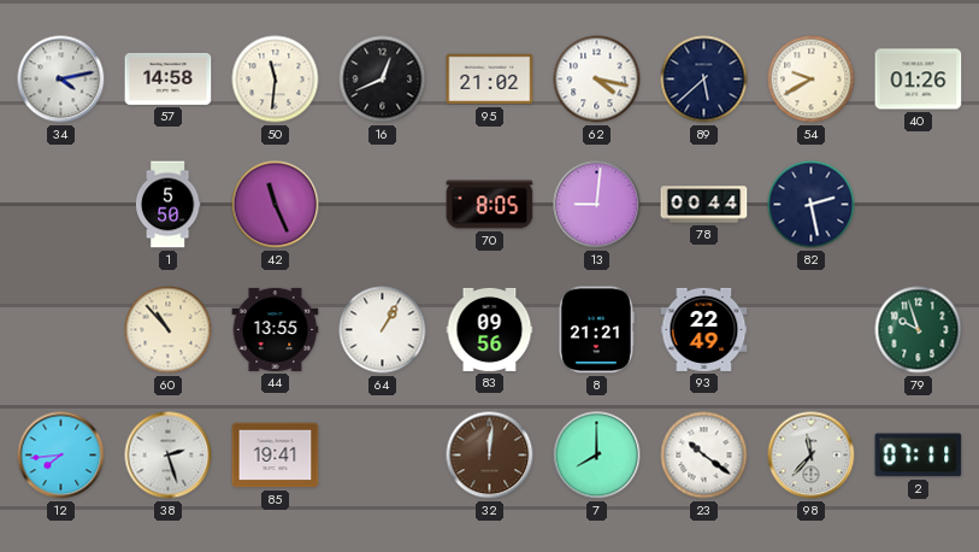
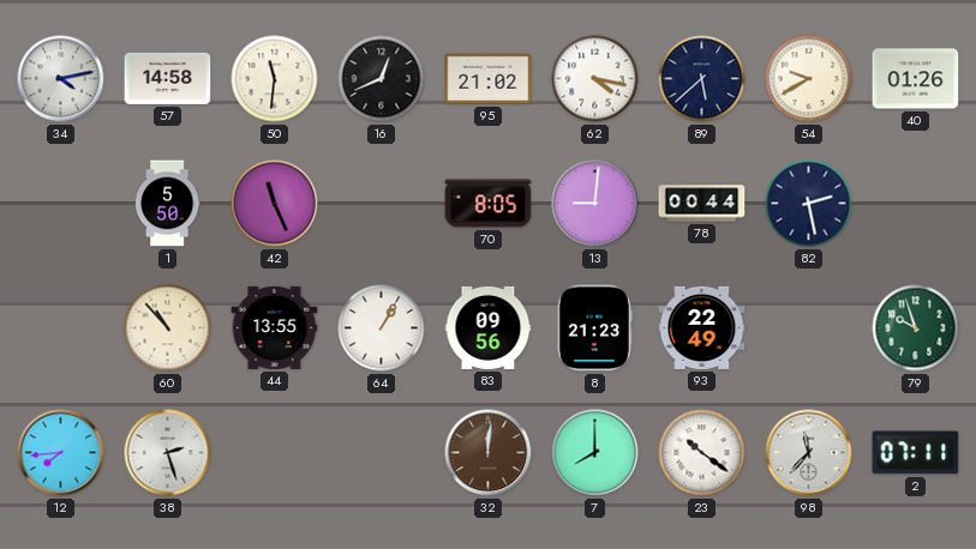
8: 21:21 -> 21:23
85: 19:41 -> none
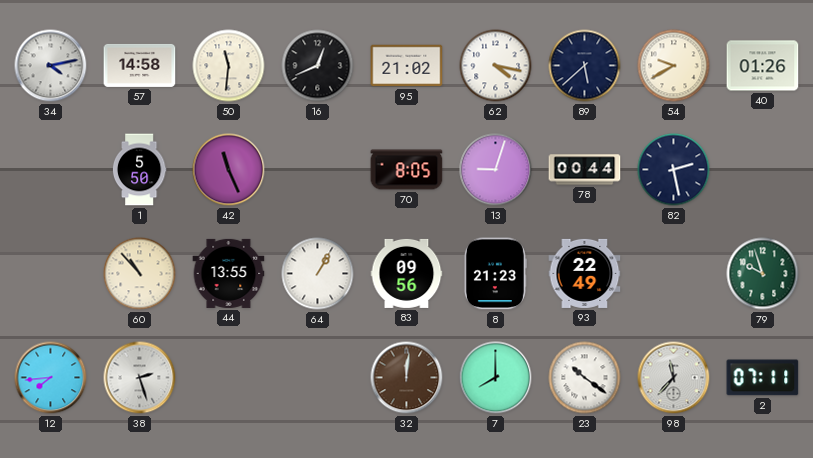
13: 9:01 -> 9:03
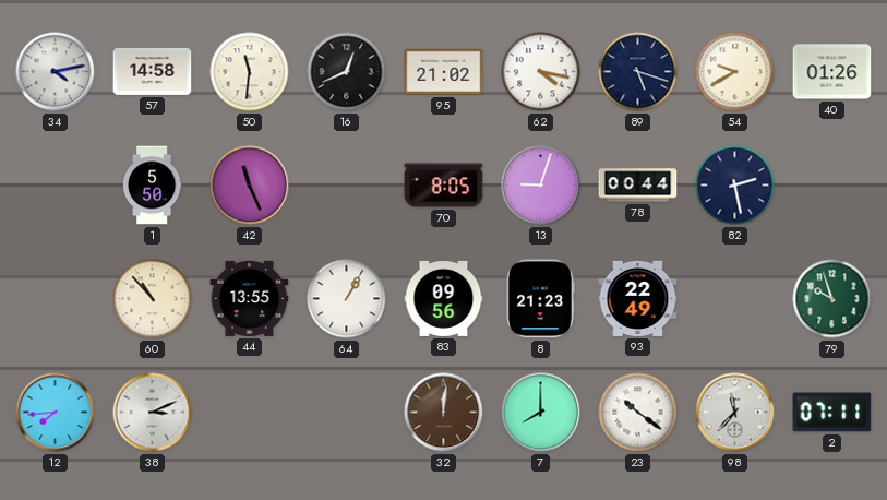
89: 5:38 -> 5:18
38: 2:27 -> 3:11
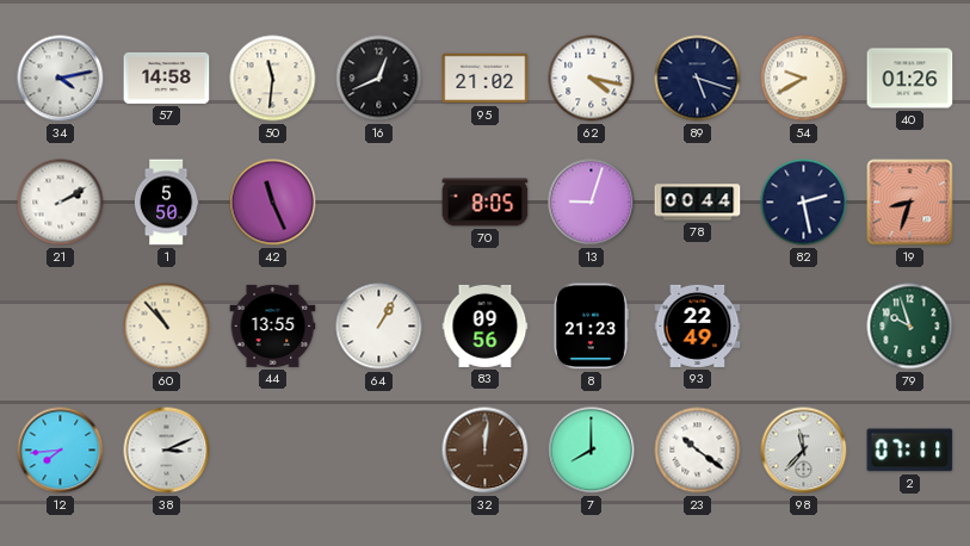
21: none -> 2:10
19: none -> 8:33
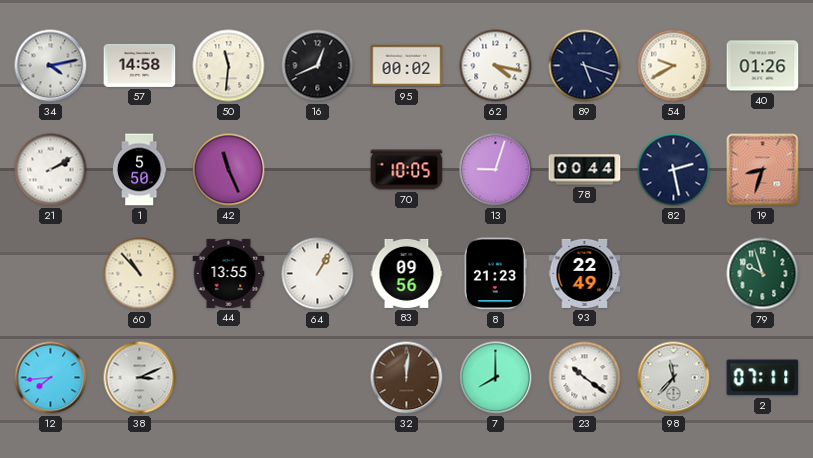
95: 21:02 -> 00:02
70: 8:05 -> 10:05
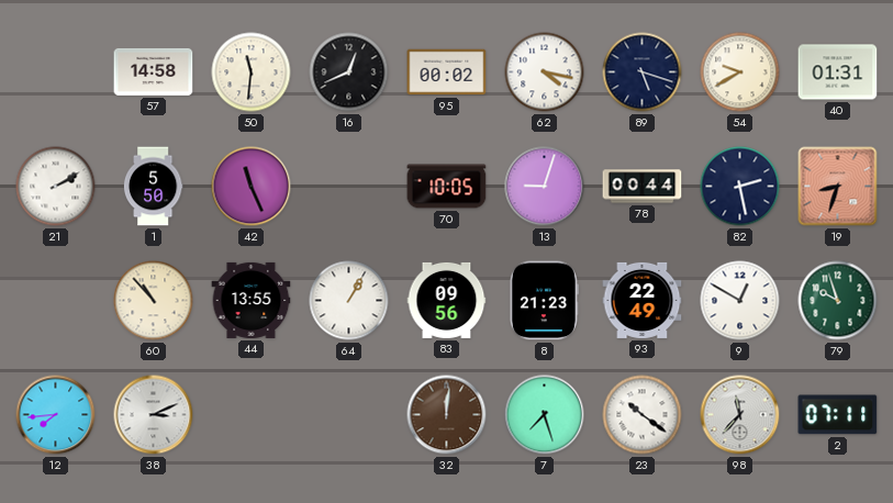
34: 4:13 -> none
40: 01:26 -> 01:31
9: none -> 12:50
7: 8:00 -> 7:27
